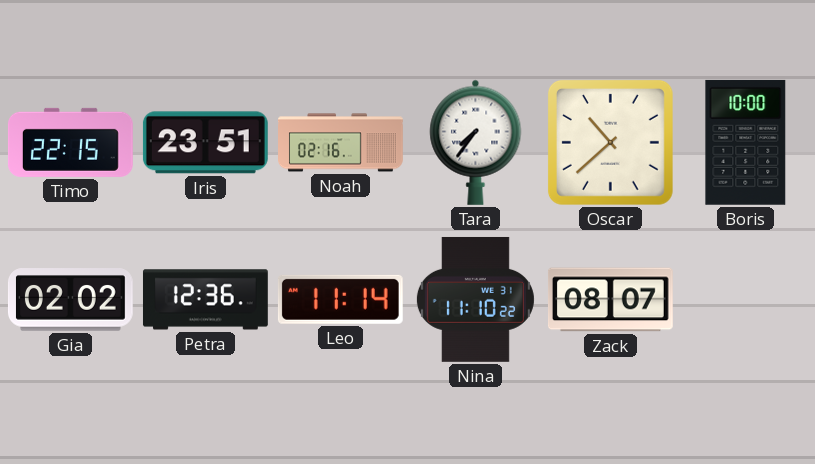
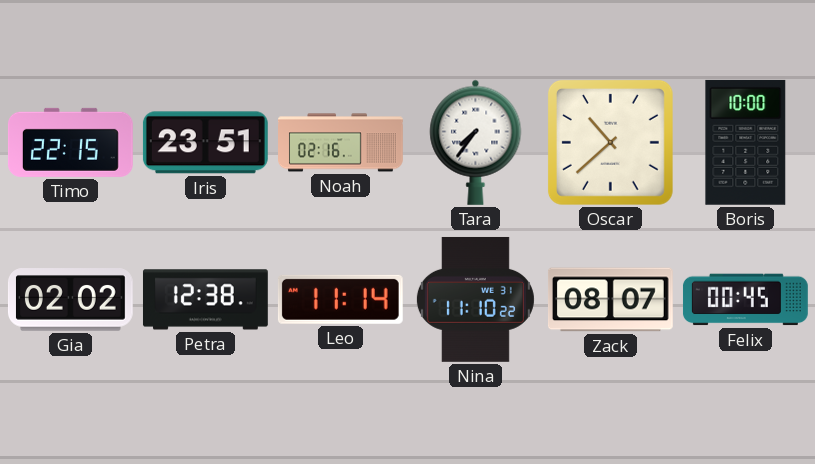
Petra: 12:36 -> 12:38
Felix: none -> 00:45
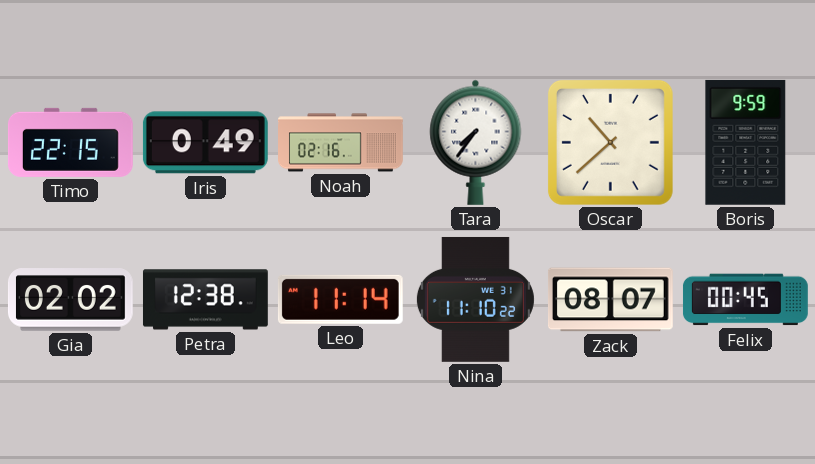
Iris: 23:51 -> 0:49
Boris: 10:00 -> 9:59
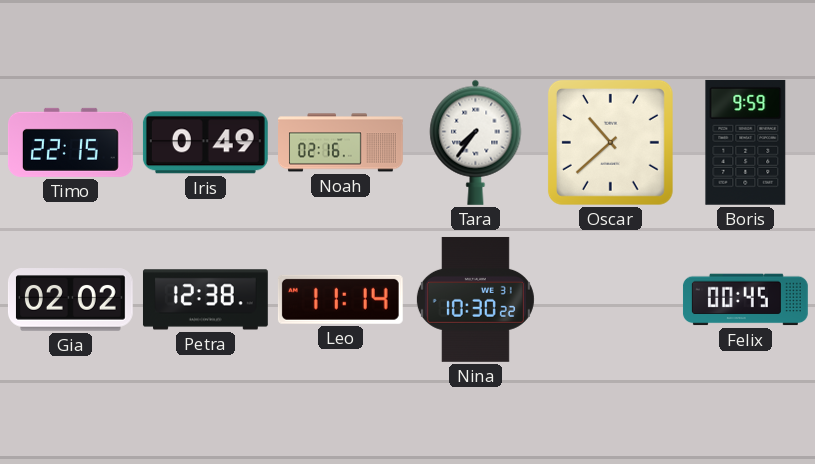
Nina: 11:10 -> 10:30
Zack: 08:07 -> none
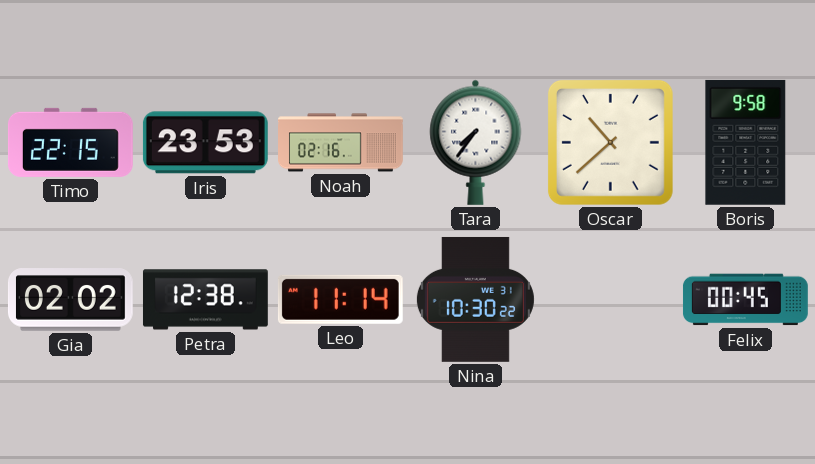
Iris: 0:49 -> 23:53
Boris: 9:59 -> 9:58
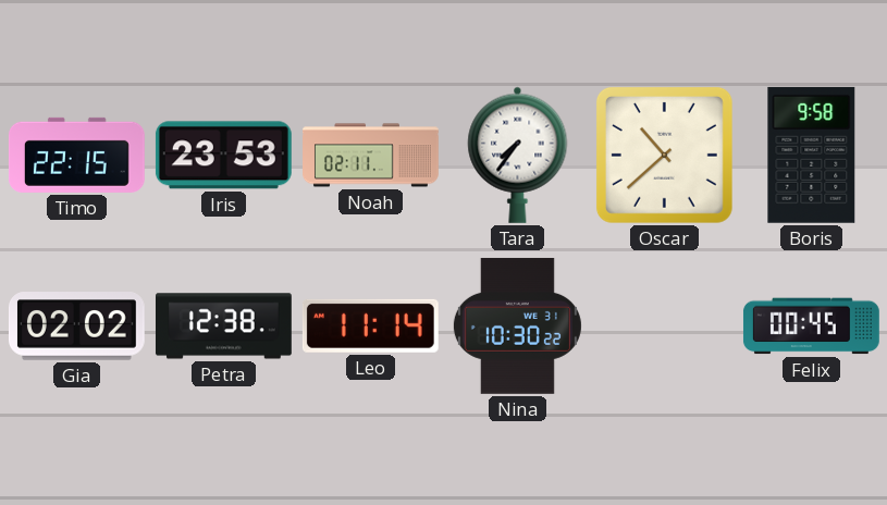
Noah: 02:16 -> 02:11
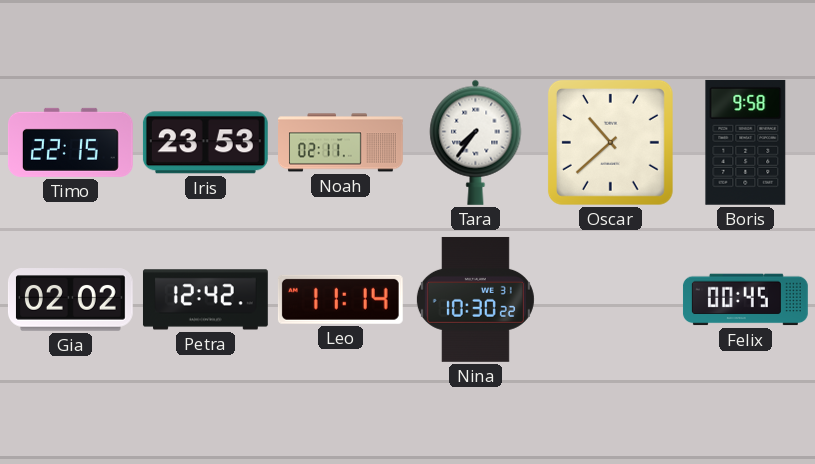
Petra: 12:38 -> 12:42
